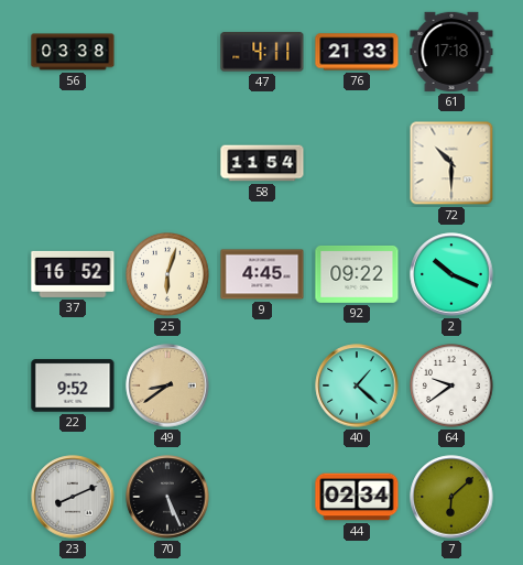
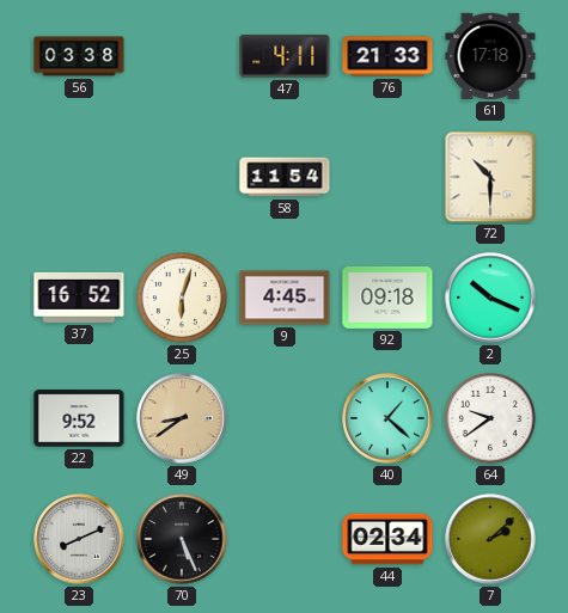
92: 09:22 -> 09:18
7: 6:08 -> 2:08
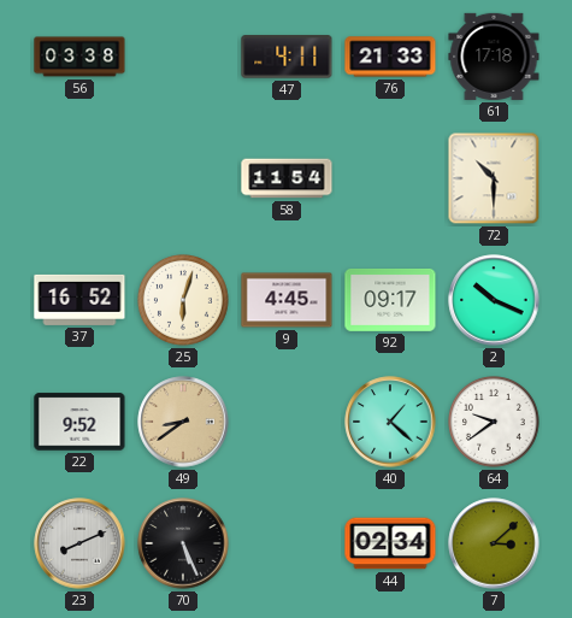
92: 09:18 -> 09:17
7: 2:08 -> 3:08
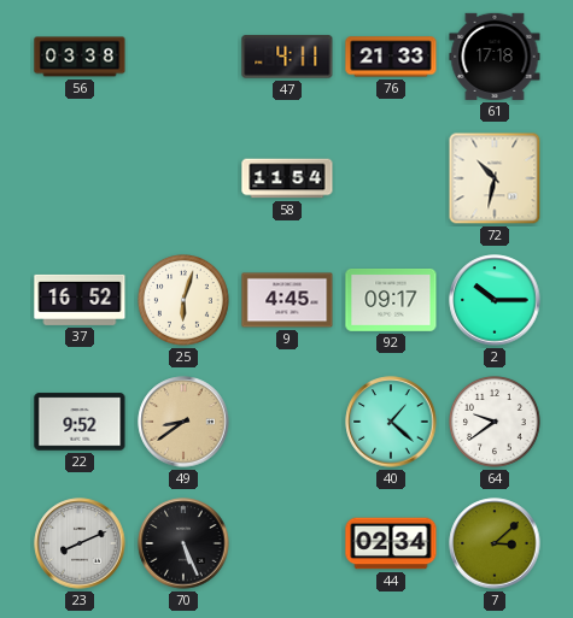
72: 10:30 -> 10:32
2: 10:19 -> 10:15
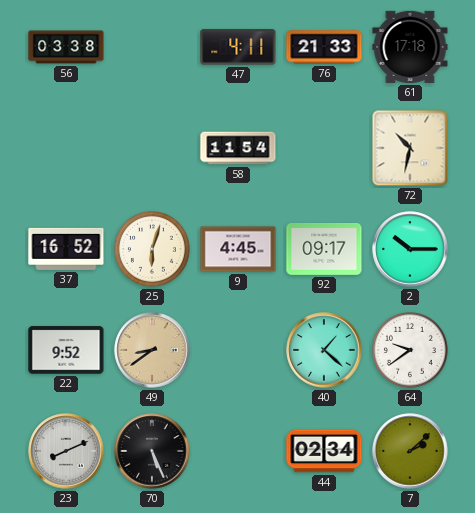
7: 3:08 -> 2:08
